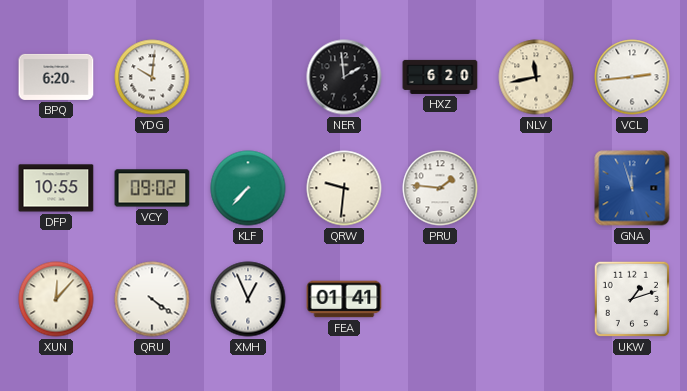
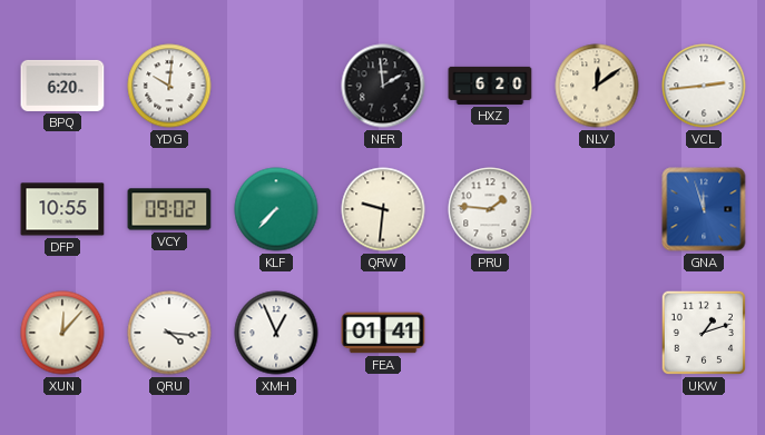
NLV: 11:43 -> 12:09
QRU: 4:21 -> 4:16
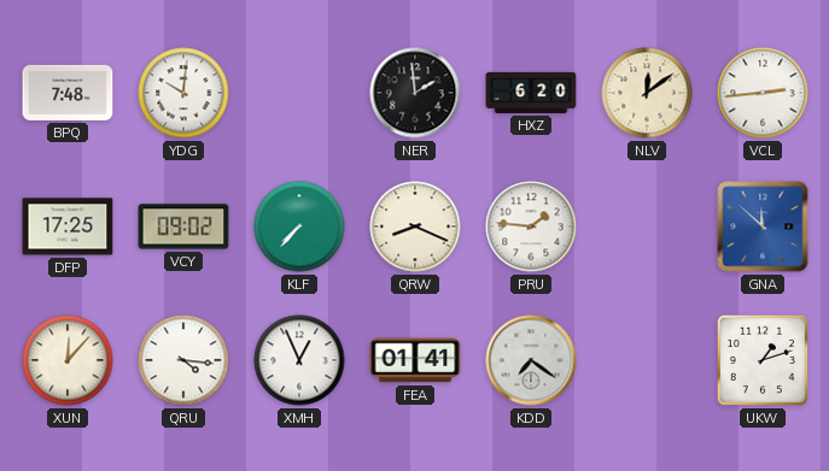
BPQ: 6:20 -> 7:48
DFP: 10:55 -> 17:25
QRW: 9:31 -> 8:19
GNA: 11:57 -> 11:52
KDD: none -> 7:21
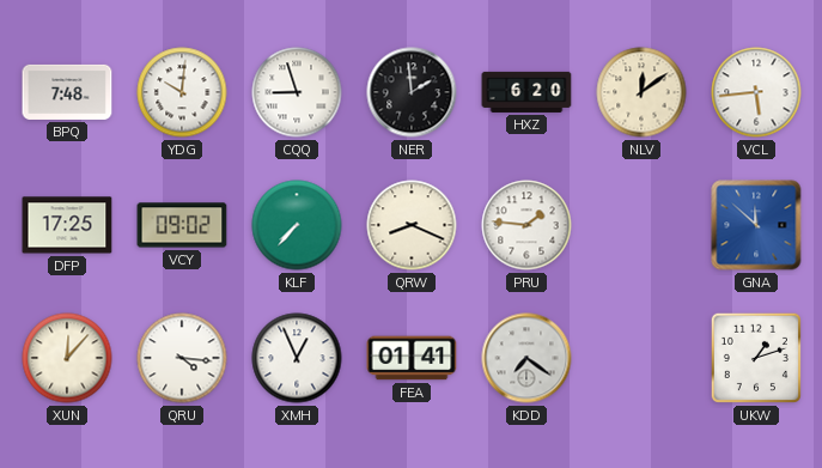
CQQ: none -> 8:57
VCL: 2:44 -> 5:44
